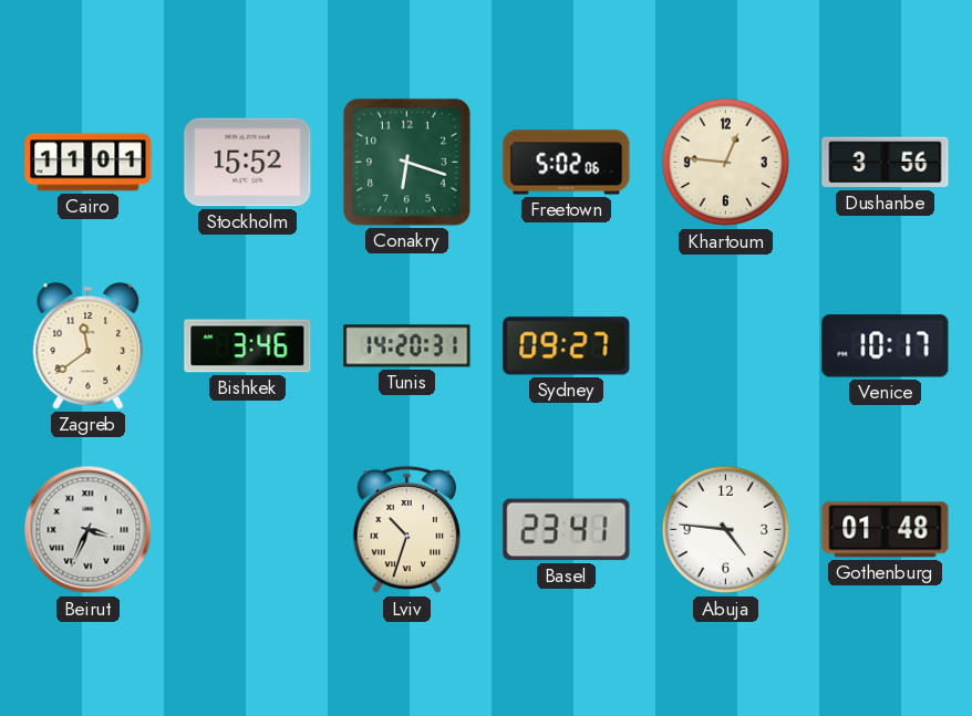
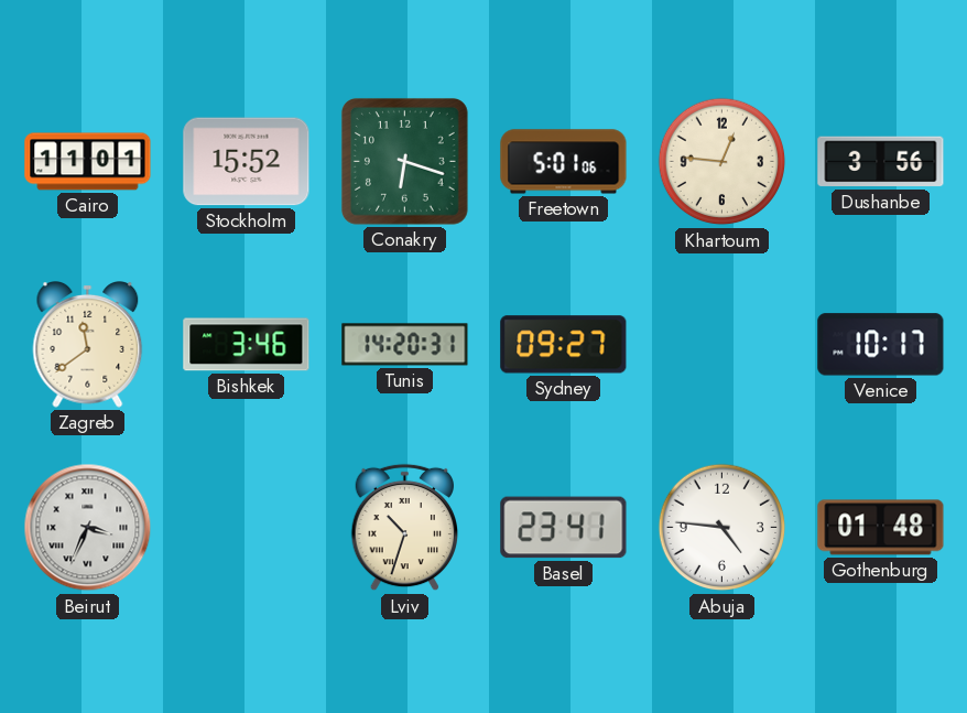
Freetown: 5:02 -> 5:01
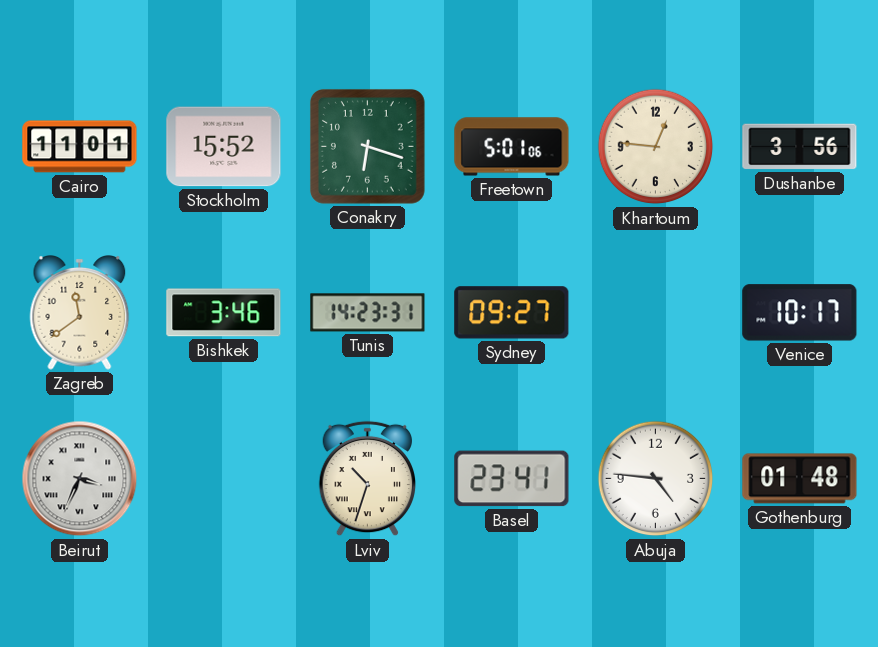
Tunis: 14:20 -> 14:23
